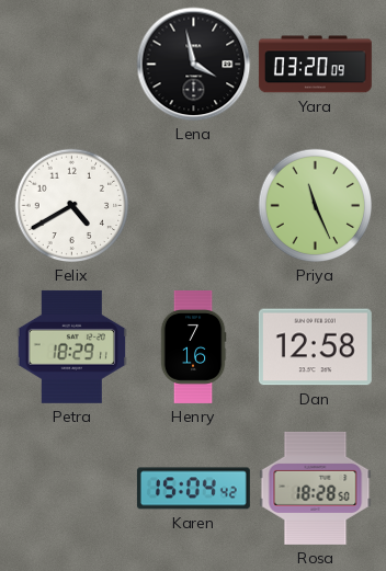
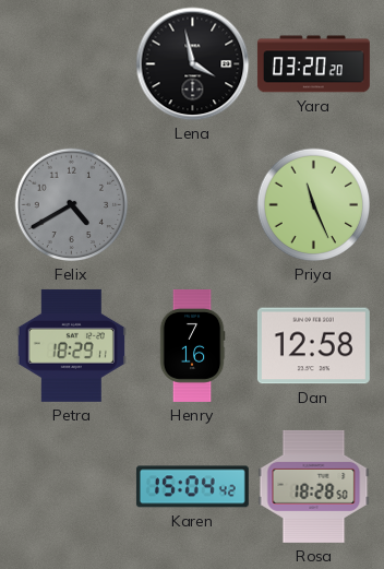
Yara: 03:20:09 -> 03:20:20
Felix dial: white -> grey
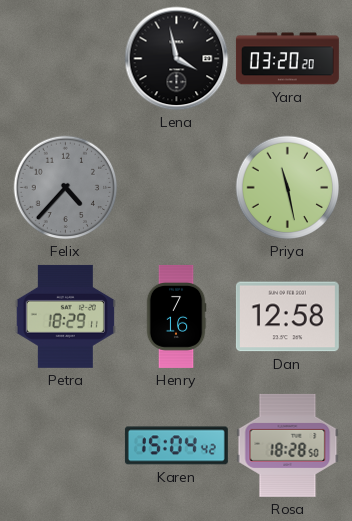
Felix: 4:40 -> 4:37
Priya: 11:26 -> 11:28
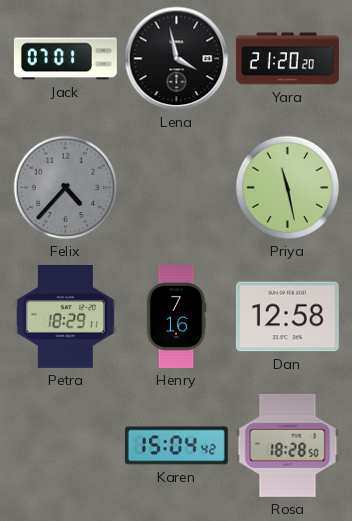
Jack: none -> 07:01
Yara: 03:20 -> 21:20
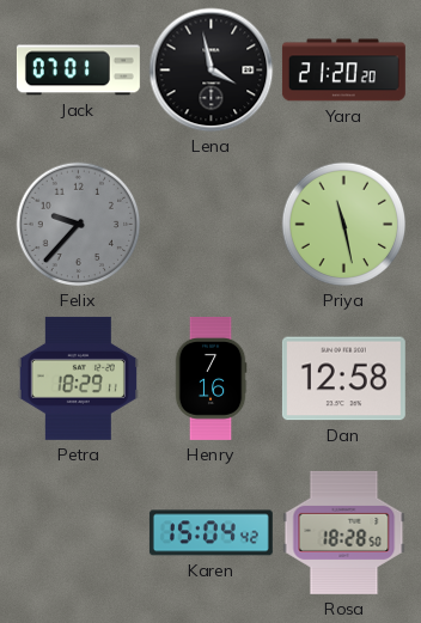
Felix: 4:37 -> 9:37
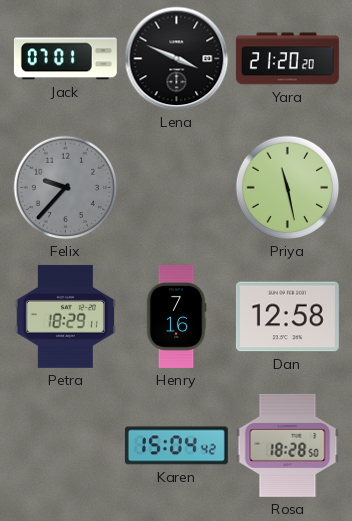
Lena: 3:58 -> 3:49
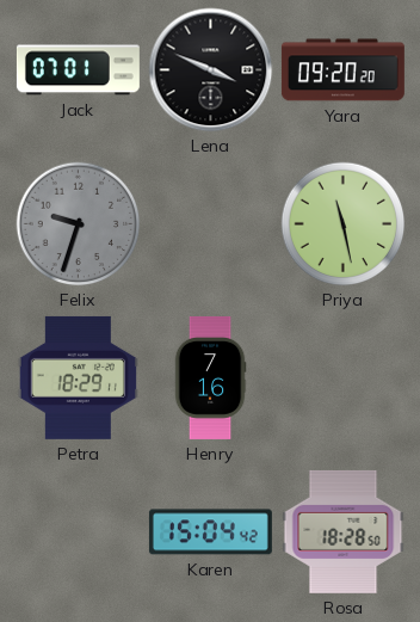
Yara: 21:20 -> 09:20
Felix: 9:37 -> 9:33
Dan: 12:58 -> none
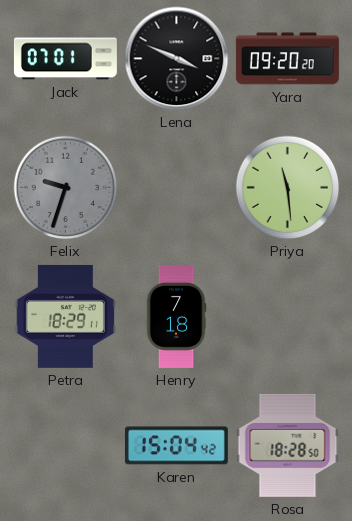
Priya: 11:28 -> 11:29
Henry: 7:16 -> 7:18
